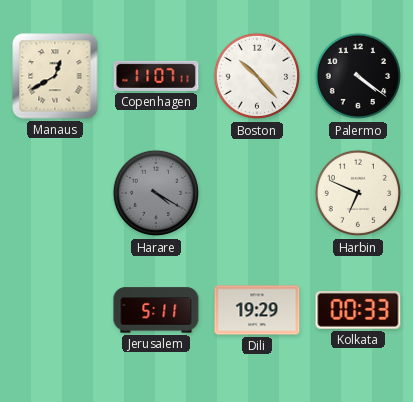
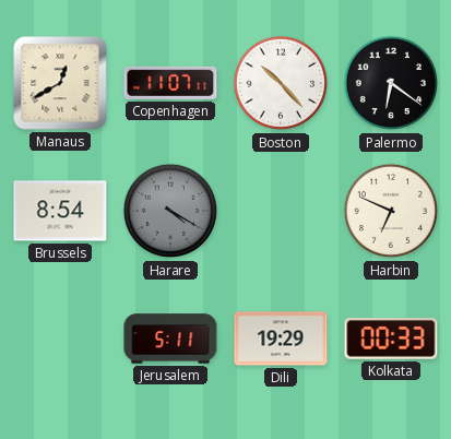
Palermo: 4:21 -> 6:21
Brussels: none -> 8:54
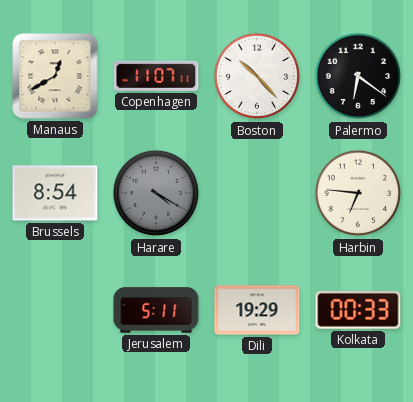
Harbin: 6:49 -> 6:46
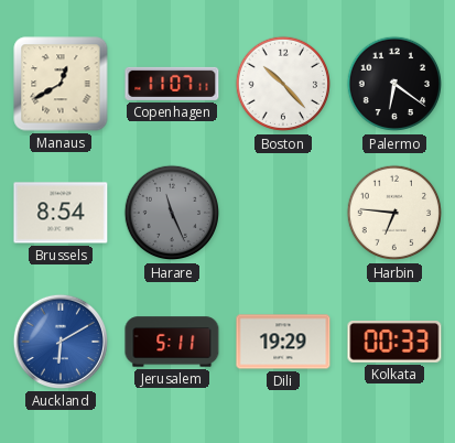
Harare: 4:20 -> 11:26
Auckland: none -> 6:10
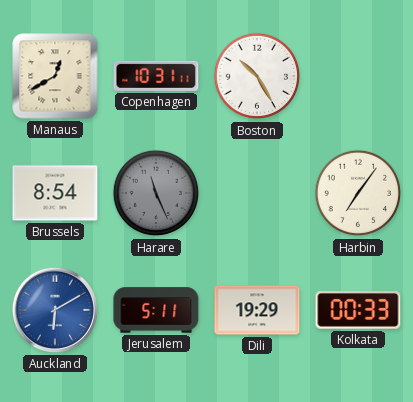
Copenhagen: 11:07 -> 10:31
Boston: 10:23 -> 10:25
Palermo: 6:21 -> none
Harbin: 6:46 -> 7:06
